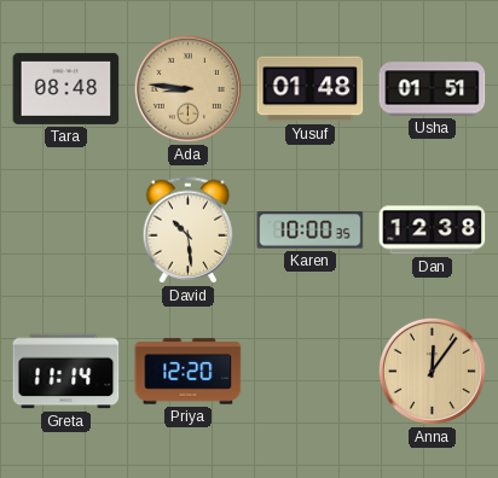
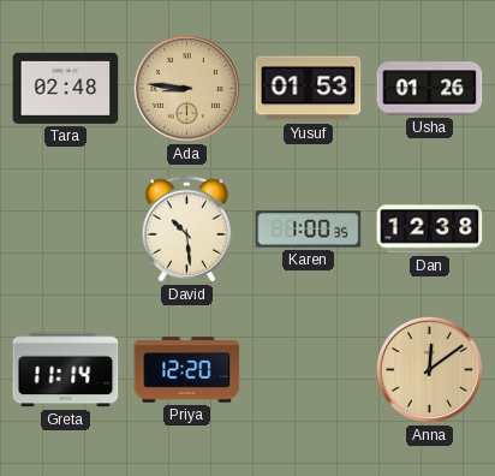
Tara: 08:48 -> 02:48
Yusuf: 01:48 -> 01:53
Usha: 01:51 -> 01:26
Karen: 10:00 -> 1:00
Anna: 12:06 -> 12:09
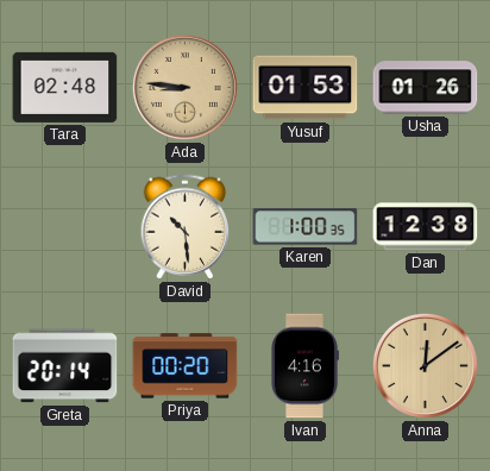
Greta: 11:14 -> 20:14
Priya: 12:20 -> 00:20
Ivan: none -> 4:16
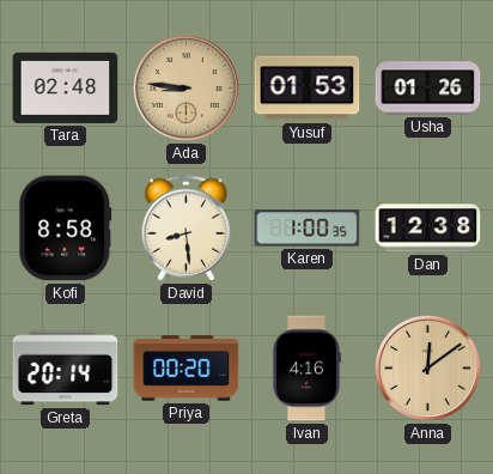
Kofi: none -> 8:58
David: 10:29 -> 8:29
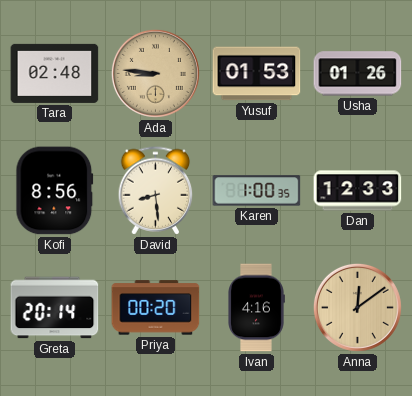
Kofi: 8:58 -> 8:56
Dan: 12:38 -> 12:33
